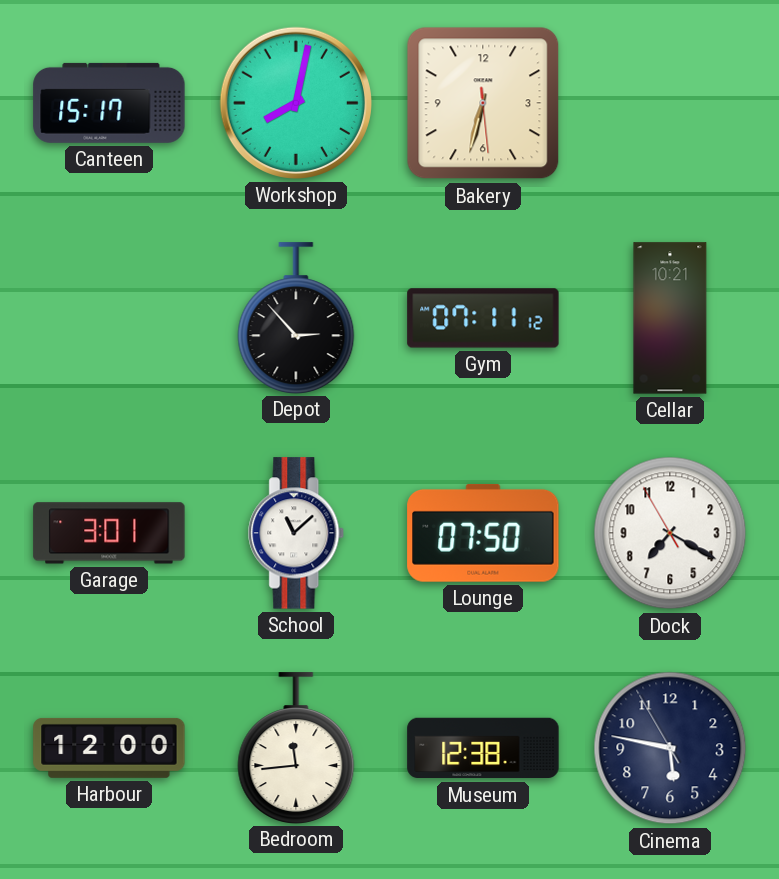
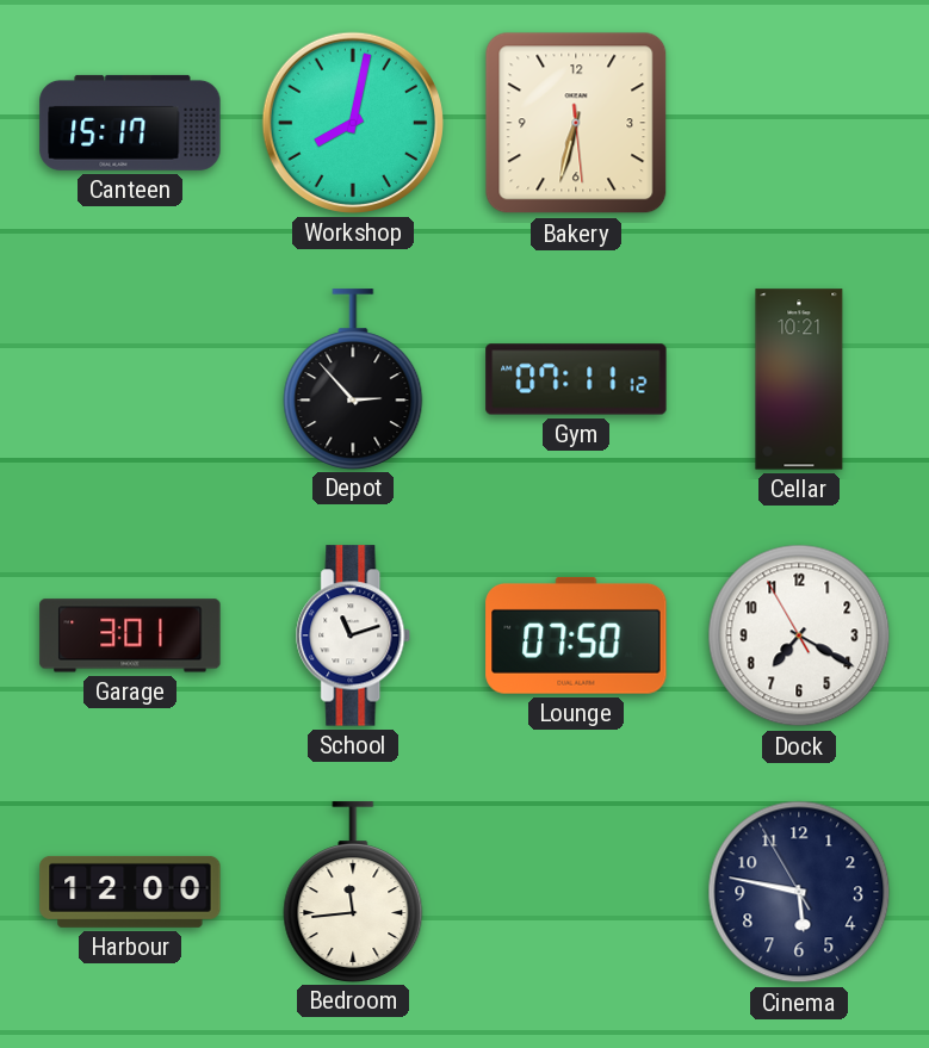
School: 11:08 -> 11:12
Museum: 12:38 -> none
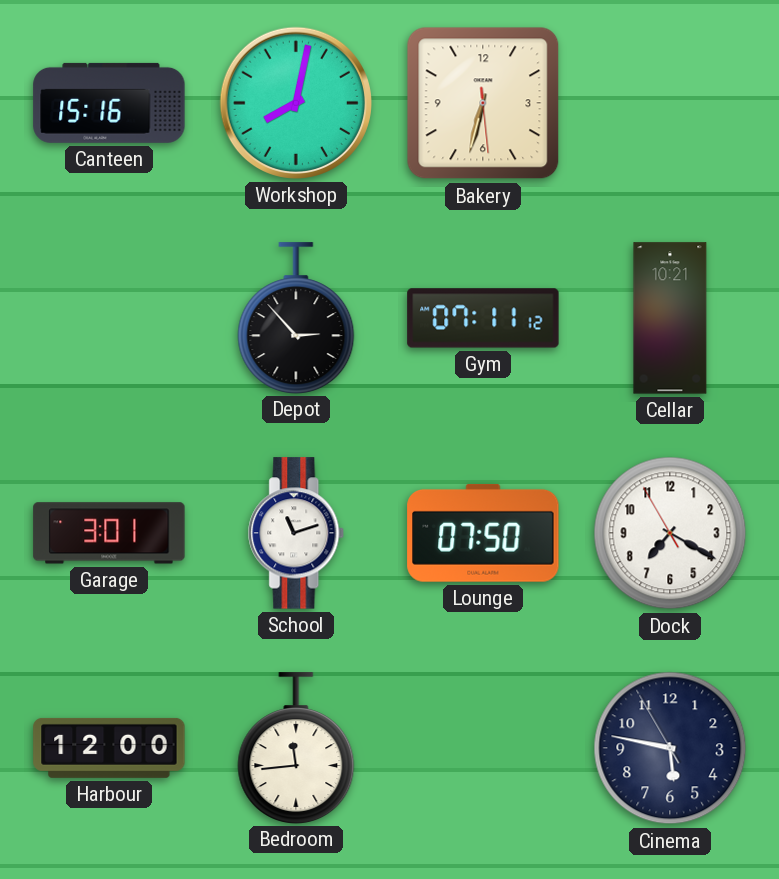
Canteen: 15:17 -> 15:16
